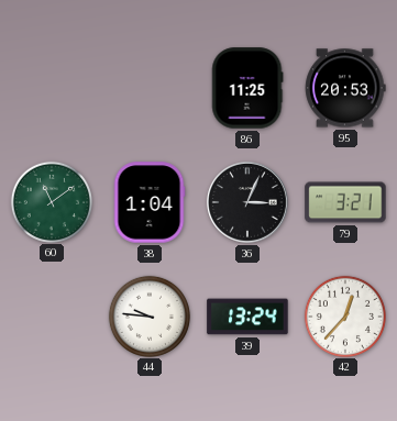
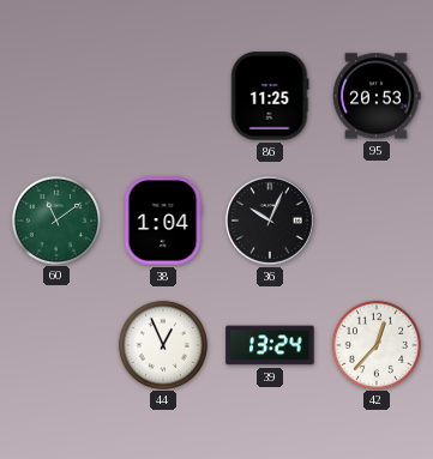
36: 3:04 -> 10:04
79: 3:21 -> none
44: 9:46 -> 12:56
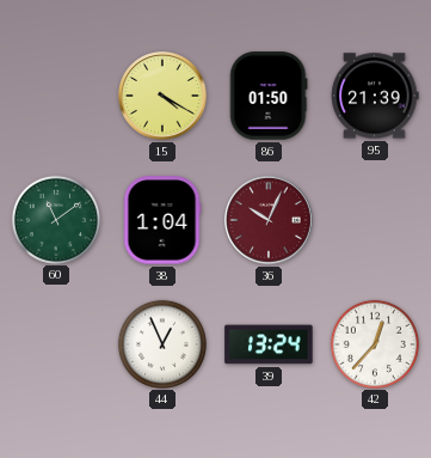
15: none -> 4:20
86: 11:25 -> 01:50
95: 20:53 -> 21:39
36 dial: black -> burgundy
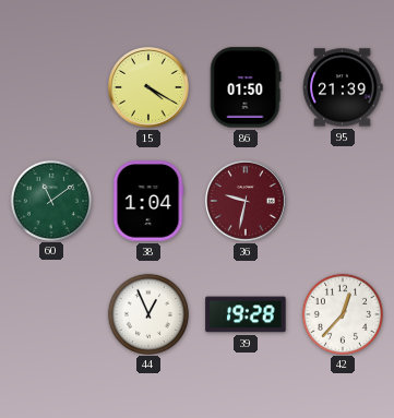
36: 10:04 -> 9:32
39: 13:24 -> 19:28
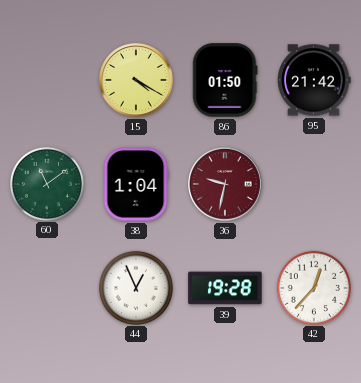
95: 21:39 -> 21:42
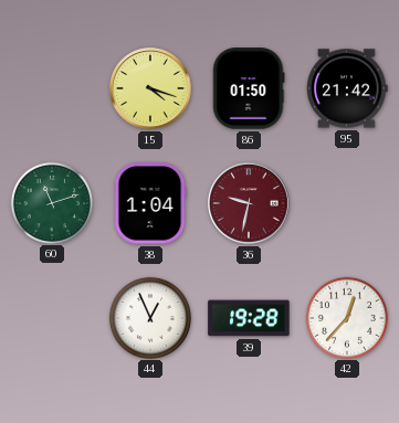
15: 4:20 -> 4:18
60: 11:09 -> 11:12
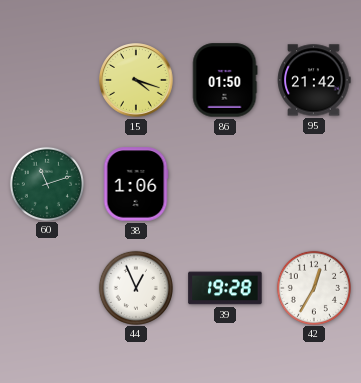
38: 1:04 -> 1:06
36: 9:32 -> none
42: 12:37 -> 12:35
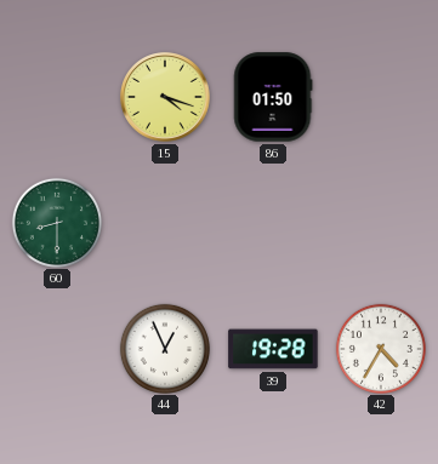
95: 21:42 -> none
60: 11:12 -> 8:30
38: 1:06 -> none
42: 12:35 -> 4:35
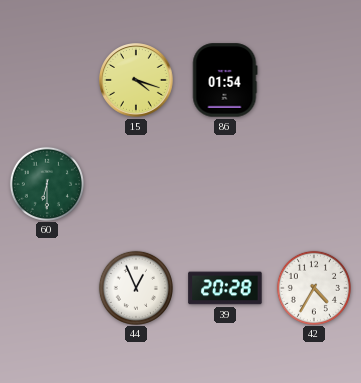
86: 01:50 -> 01:54
60: 8:30 -> 6:30
39: 19:28 -> 20:28
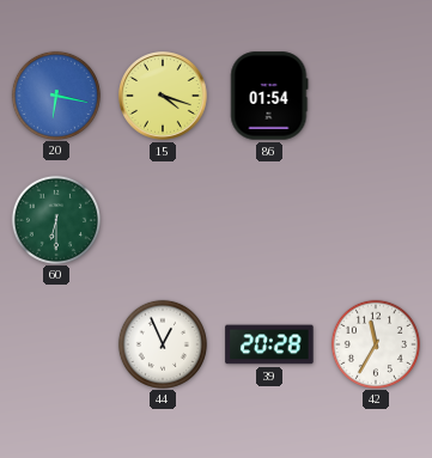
20: none -> 6:17
42: 4:35 -> 11:35
